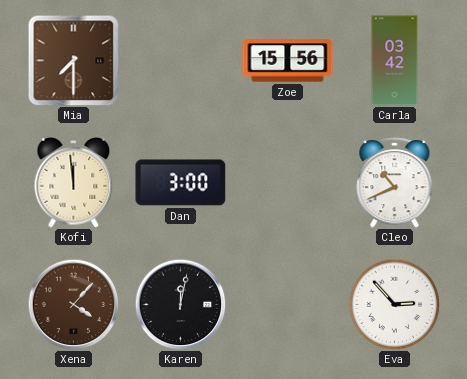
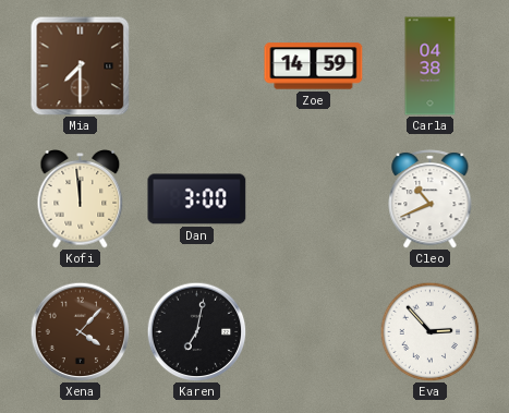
Zoe: 15:56 -> 14:59
Carla: 03:42 -> 04:38
Karen: 12:02 -> 7:02
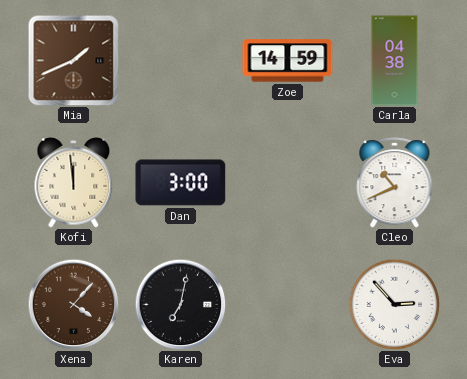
Mia: 7:30 -> 1:41
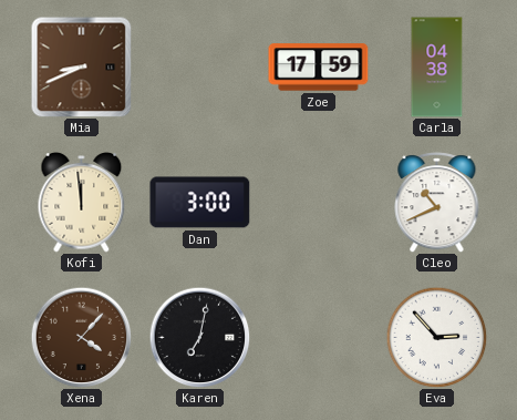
Mia: 1:41 -> 8:41
Zoe: 14:59 -> 17:59
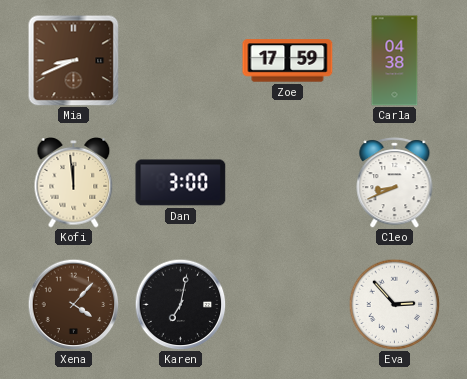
Cleo: 10:41 -> 8:41
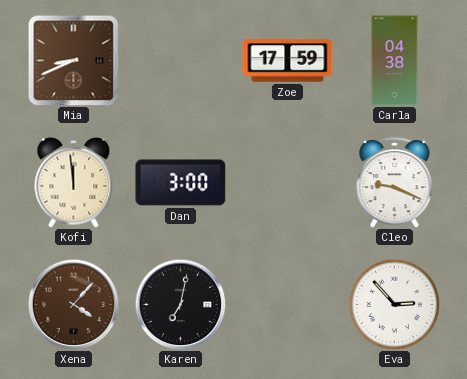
Cleo: 8:41 -> 9:19
